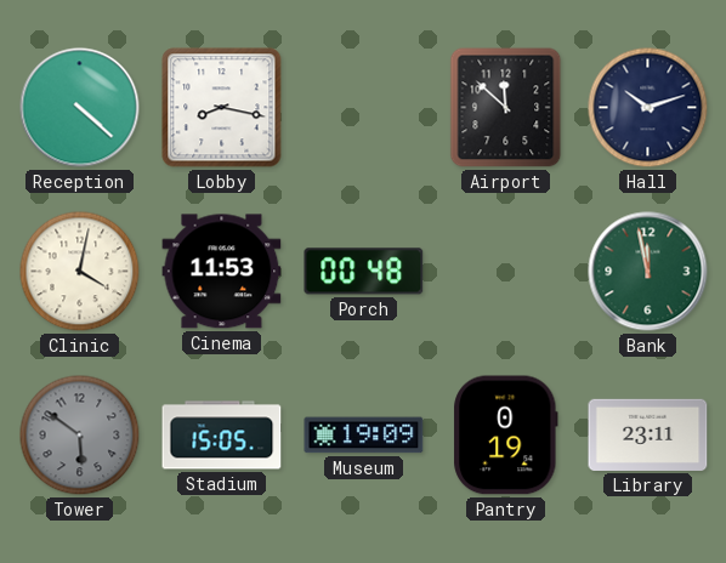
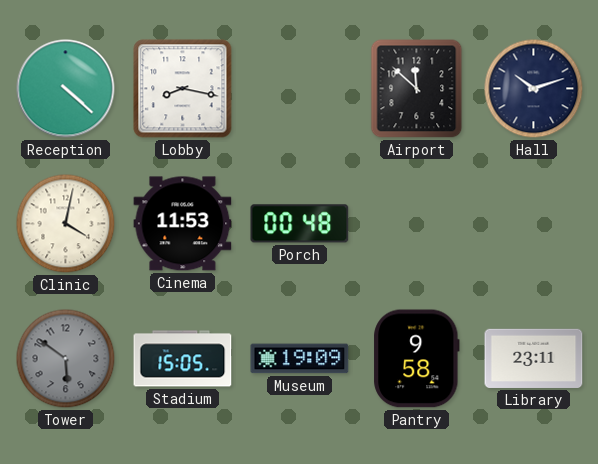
Bank: 11:58 -> none
Pantry: 0:19 -> 9:58
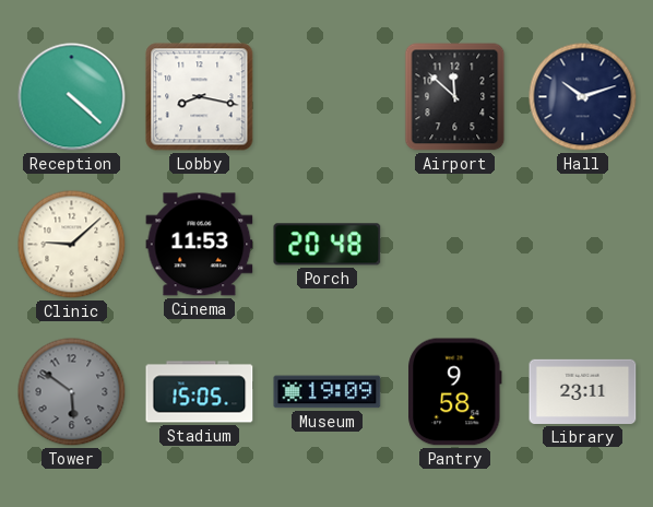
Clinic: 4:02 -> 9:08
Porch: 00:48 -> 20:48
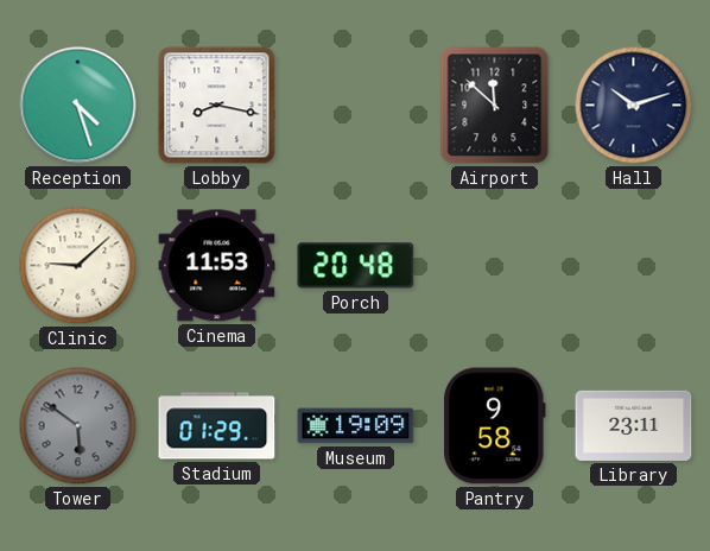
Reception: 4:22 -> 4:27
Stadium: 15:05 -> 01:29
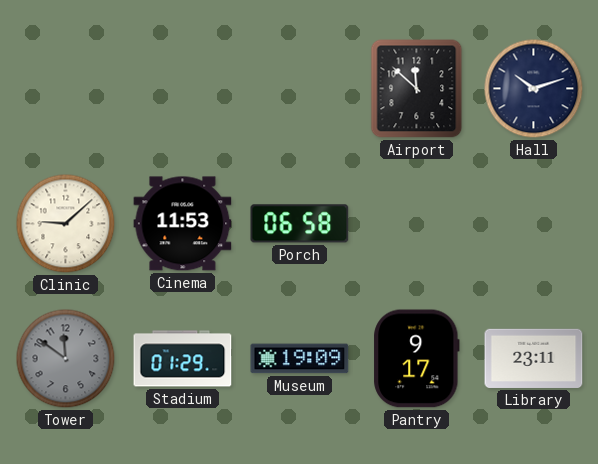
Reception: 4:27 -> none
Lobby: 8:17 -> none
Porch: 20:48 -> 06:58
Tower: 5:51 -> 11:51
Pantry: 9:58 -> 9:17
